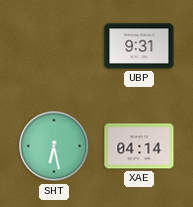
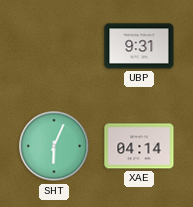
SHT: 6:28 -> 6:04
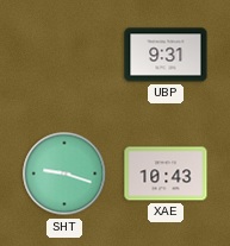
SHT: 6:04 -> 9:18
XAE: 04:14 -> 10:43
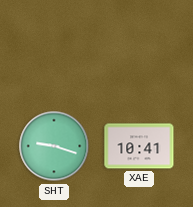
UBP: 9:31 -> none
XAE: 10:43 -> 10:41
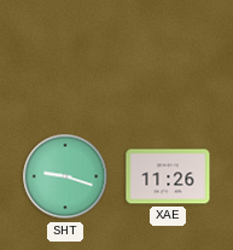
XAE: 10:41 -> 11:26
